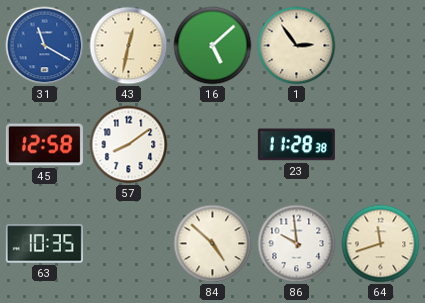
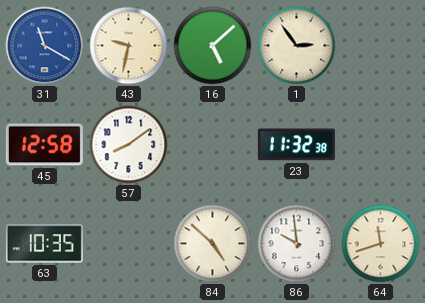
43: 12:32 -> 9:32
23: 11:28 -> 11:32
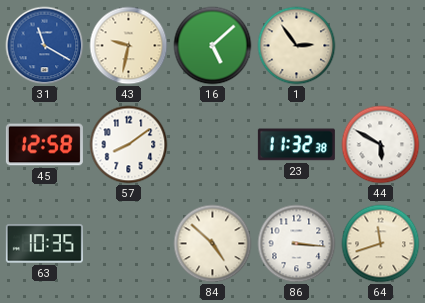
44: none -> 5:50
86: 9:59 -> 3:16
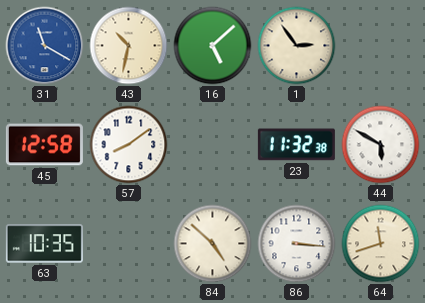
43: 9:32 -> 10:32
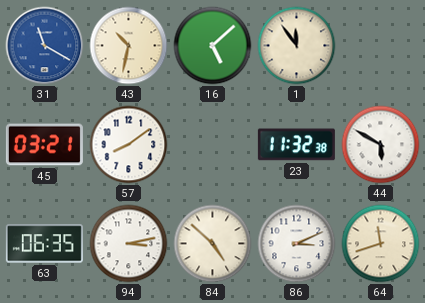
1: 2:54 -> 11:54
45: 12:58 -> 03:21
63: 10:35 -> 06:35
94: none -> 3:13
86: 3:16 -> 3:11
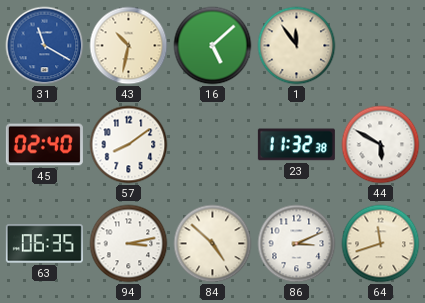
45: 03:21 -> 02:40
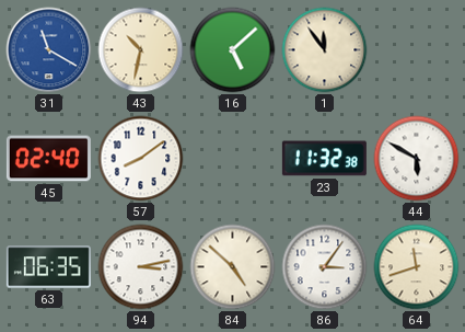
86: 3:11 -> 3:06
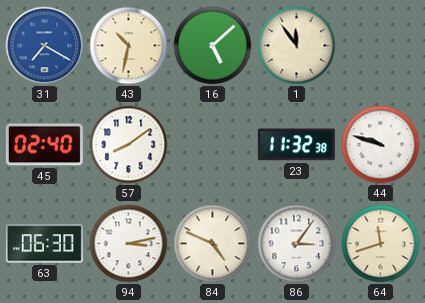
31: 11:20 -> 7:20
44: 5:50 -> 9:48
63: 06:35 -> 06:30
84: 4:52 -> 4:49
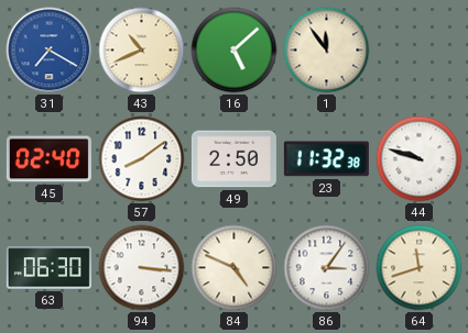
43: 10:32 -> 10:41
49: none -> 2:50
94: 3:13 -> 3:16
